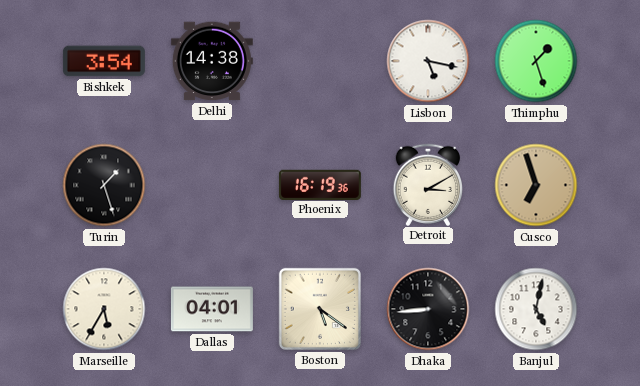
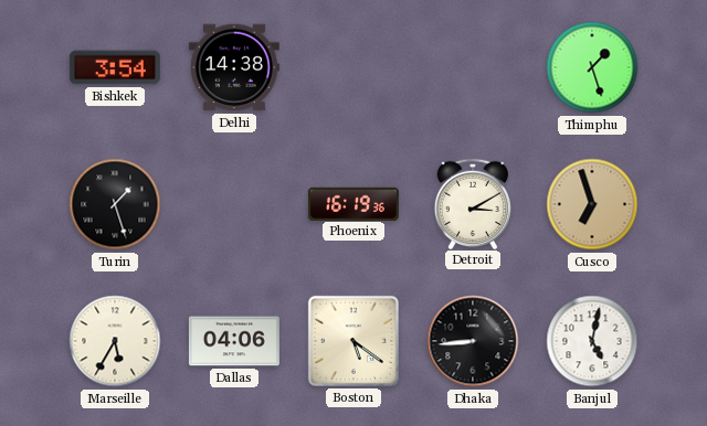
Lisbon: 5:17 -> none
Dallas: 04:01 -> 04:06
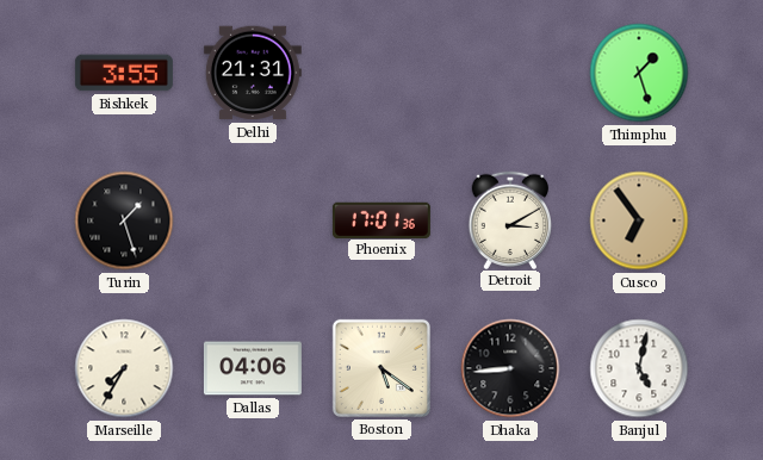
Bishkek: 3:54 -> 3:55
Delhi: 14:38 -> 21:31
Phoenix: 16:19 -> 17:01
Cusco: 6:57 -> 6:54
Marseille: 5:35 -> 7:35
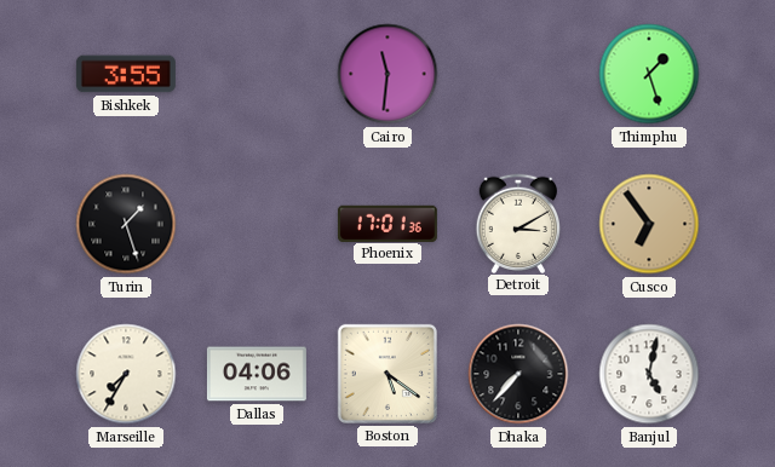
Delhi: 21:31 -> none
Cairo: none -> 11:31
Dhaka: 8:44 -> 7:37
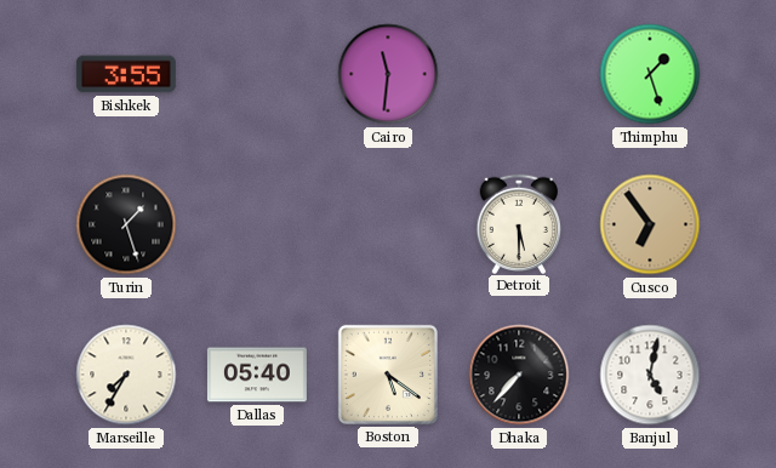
Phoenix: 17:01 -> none
Detroit: 3:10 -> 5:30
Dallas: 04:06 -> 05:40
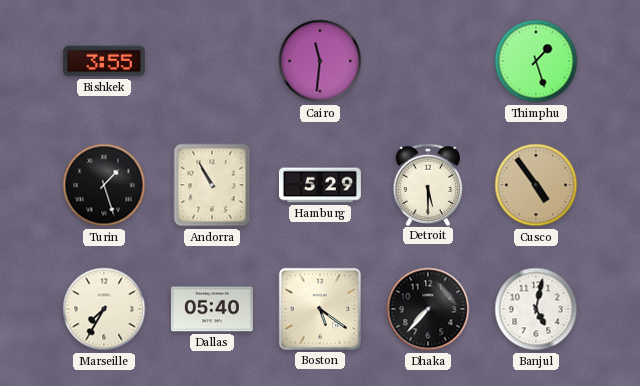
Andorra: none -> 10:55
Hamburg: none -> 5:29
Cusco: 6:54 -> 4:54
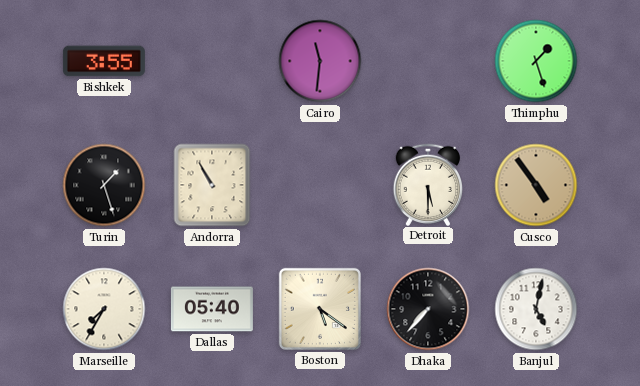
Hamburg: 5:29 -> none
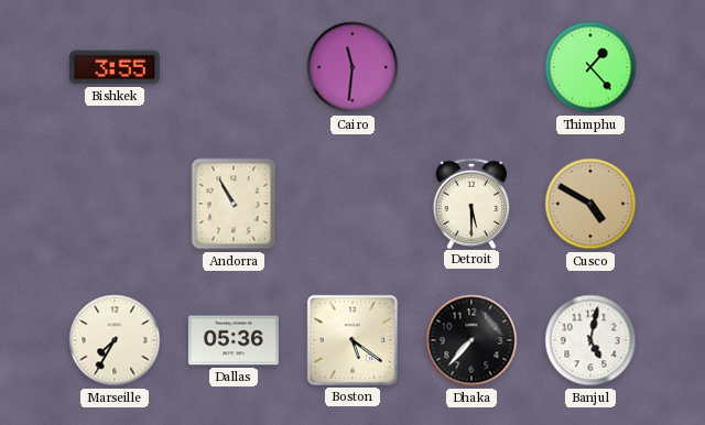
Thimphu: 1:27 -> 1:23
Turin: 1:27 -> none
Cusco: 4:54 -> 4:50
Dallas: 05:40 -> 05:36
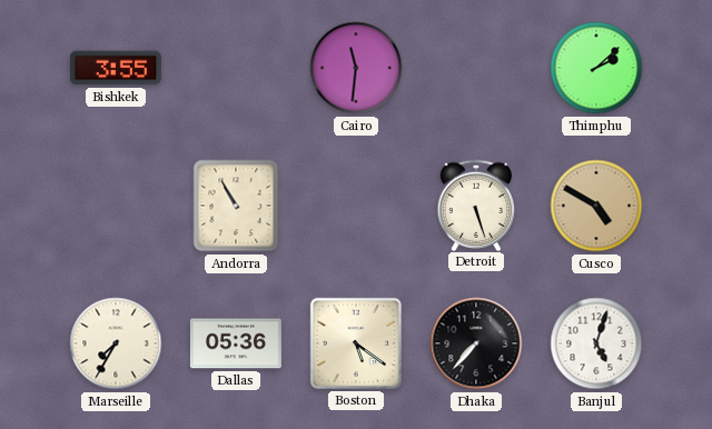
Thimphu: 1:23 -> 2:08
Detroit: 5:30 -> 5:27
Banjul: 5:02 -> 5:03
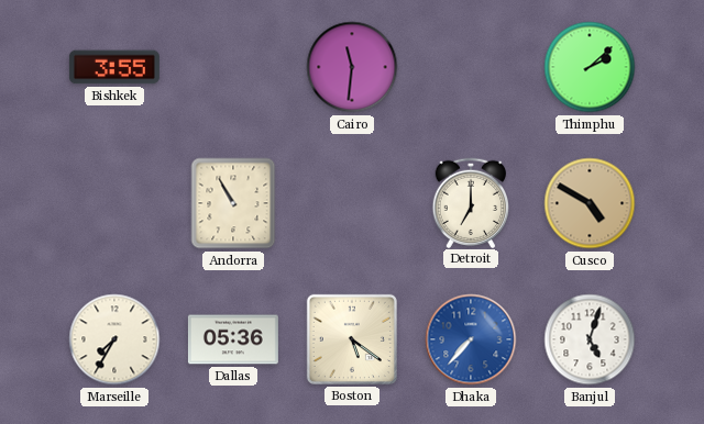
Detroit: 5:27 -> 7:00
Dhaka dial: black -> blue
